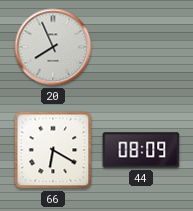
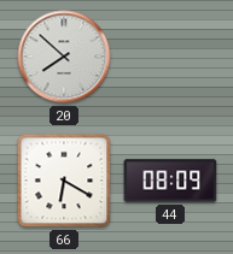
20: 7:56 -> 7:52
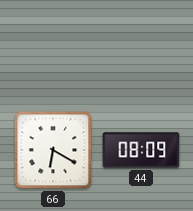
20: 7:52 -> none
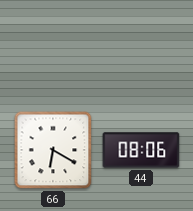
44: 08:09 -> 08:06
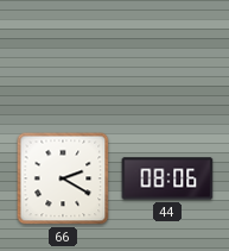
66: 6:20 -> 2:20
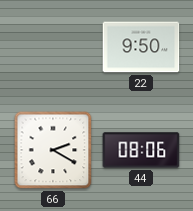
22: none -> 9:50
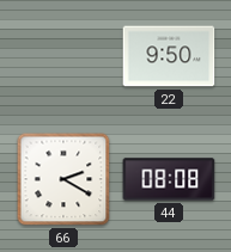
44: 08:06 -> 08:08
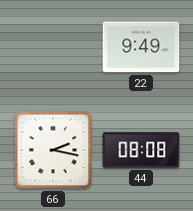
22: 9:50 -> 9:49
66: 2:20 -> 2:17
